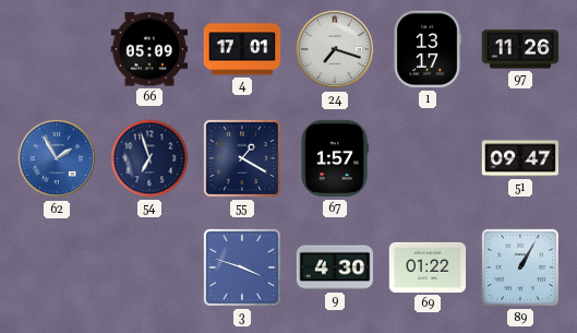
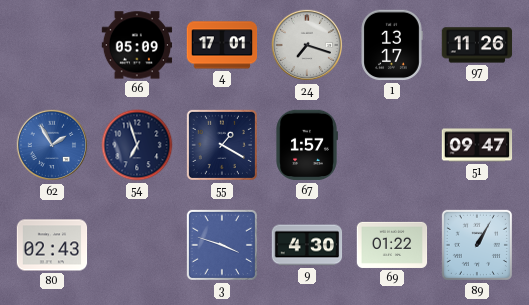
80: none -> 02:43
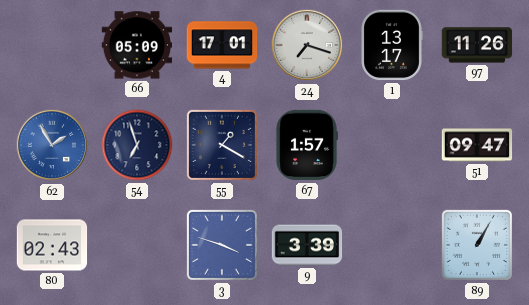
9: 4:30 -> 3:39
69: 01:22 -> none
